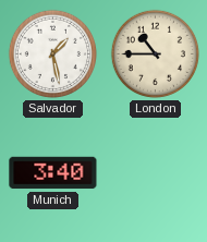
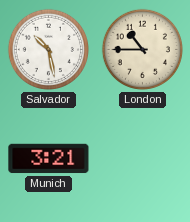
Salvador: 1:28 -> 10:28
Munich: 3:40 -> 3:21
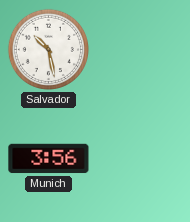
London: 10:45 -> none
Munich: 3:21 -> 3:56
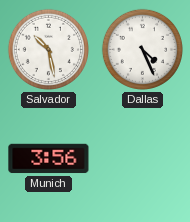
Dallas: none -> 4:26
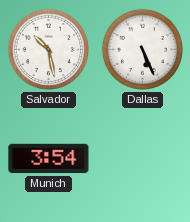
Dallas: 4:26 -> 5:26
Munich: 3:56 -> 3:54
